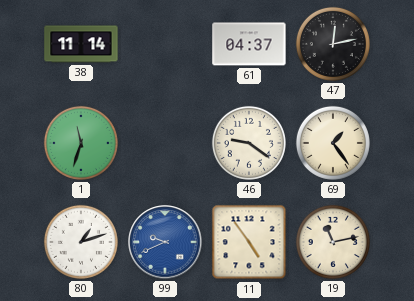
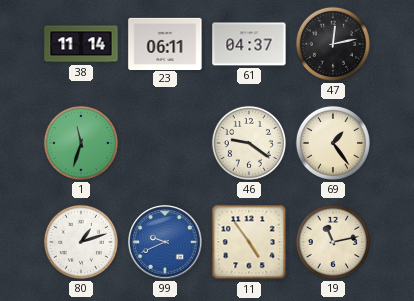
23: none -> 06:11
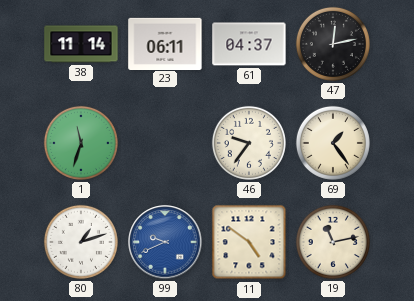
46: 9:21 -> 9:36
11: 4:54 -> 4:51
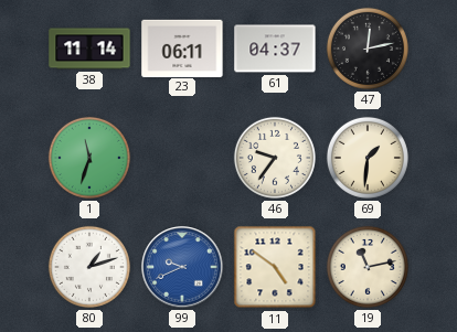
69: 1:24 -> 1:31
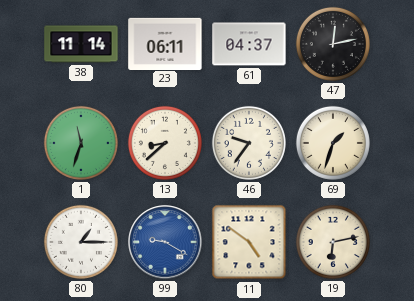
13: none -> 8:38
69: 1:31 -> 1:33
80: 1:12 -> 1:15
99: 9:41 -> 9:20
19: 11:13 -> 6:13
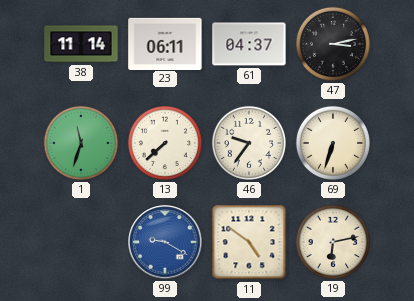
47: 12:13 -> 3:13
13: 8:38 -> 7:38
69: 1:33 -> 6:33
80: 1:15 -> none
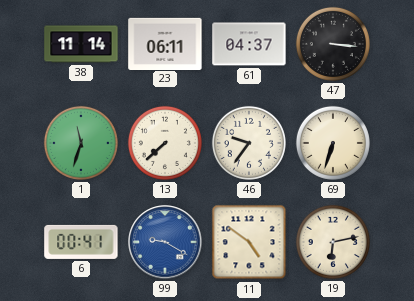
47: 3:13 -> 3:16
6: none -> 00:41
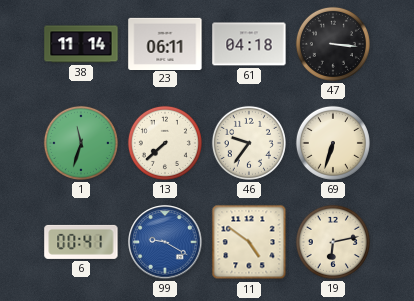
61: 04:37 -> 04:18
